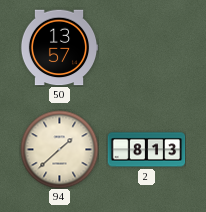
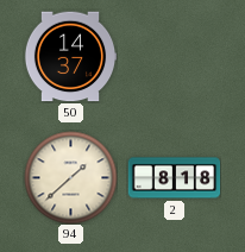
50: 13:57 -> 14:37
2: 8:13 -> 8:18
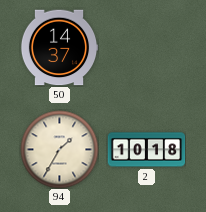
94: 1:38 -> 1:35
2: 8:18 -> 10:18
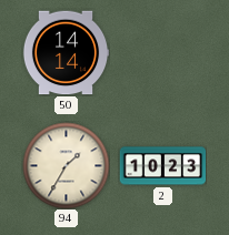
50: 14:37 -> 14:14
2: 10:18 -> 10:23
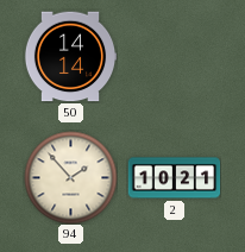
94: 1:35 -> 1:53
2: 10:23 -> 10:21
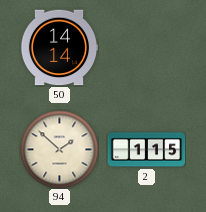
94: 1:53 -> 1:52
2: 10:21 -> 1:15
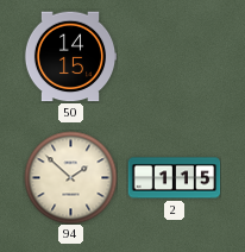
50: 14:14 -> 14:15
